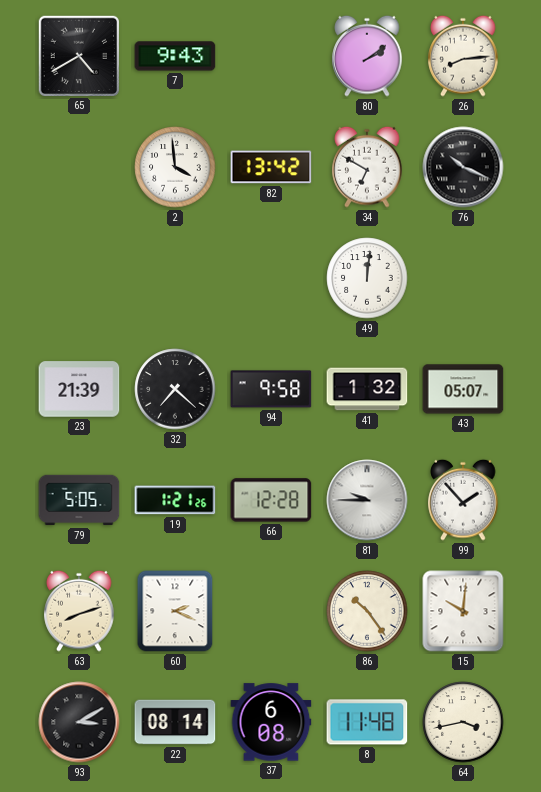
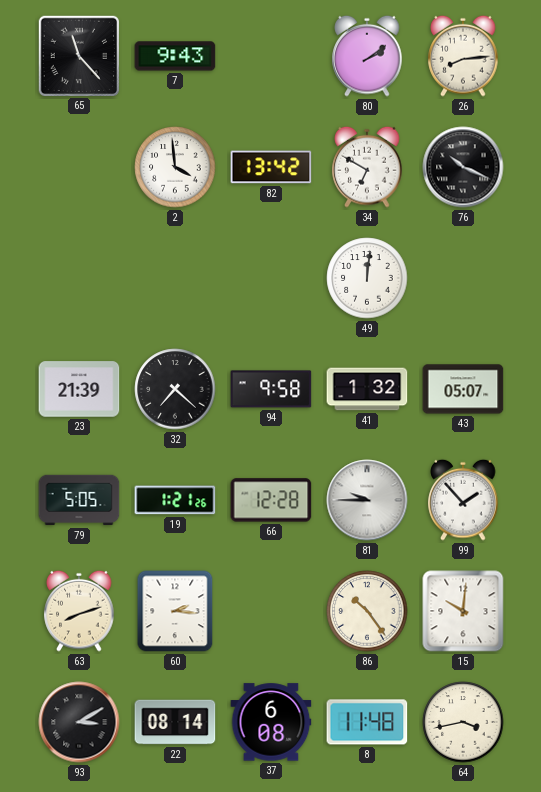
65: 4:40 -> 11:23
60: 2:19 -> 2:16
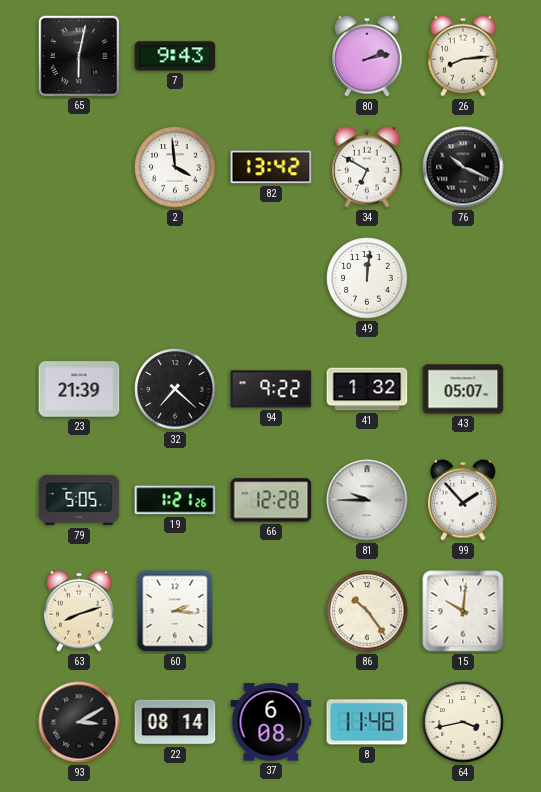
65: 11:23 -> 6:02
80: 2:09 -> 2:13
94: 9:58 -> 9:22
